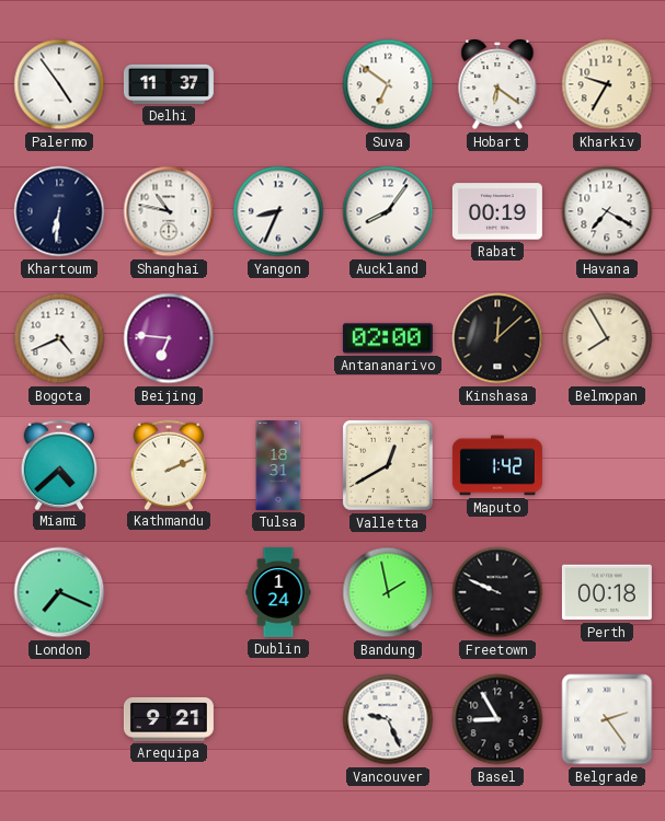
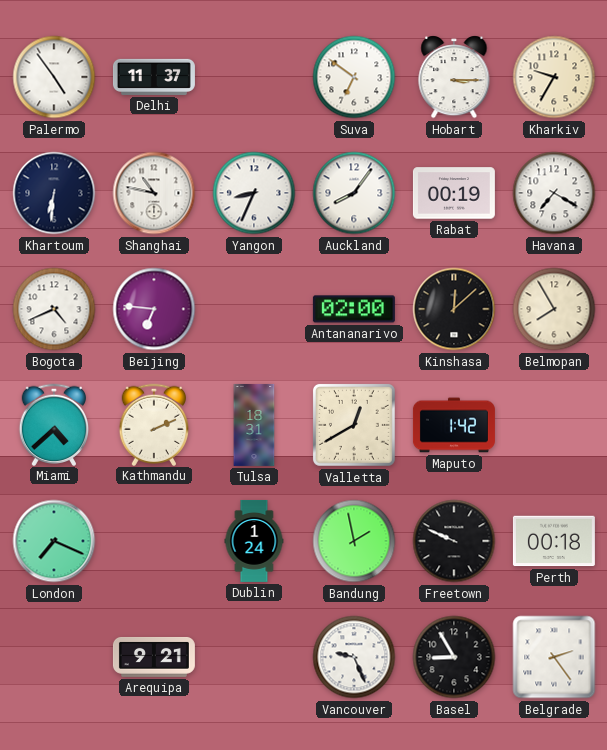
Hobart: 6:21 -> 3:15
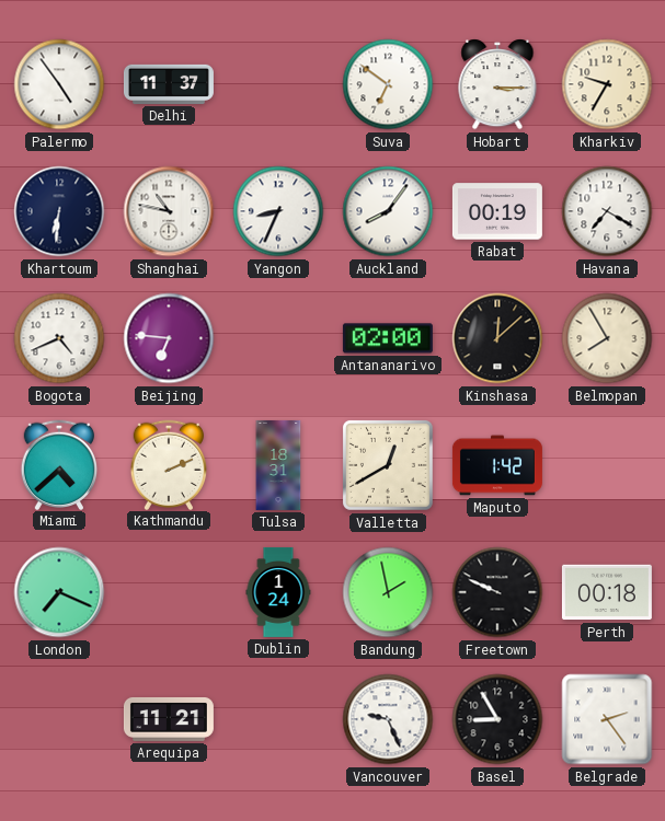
Arequipa: 9:21 -> 11:21
